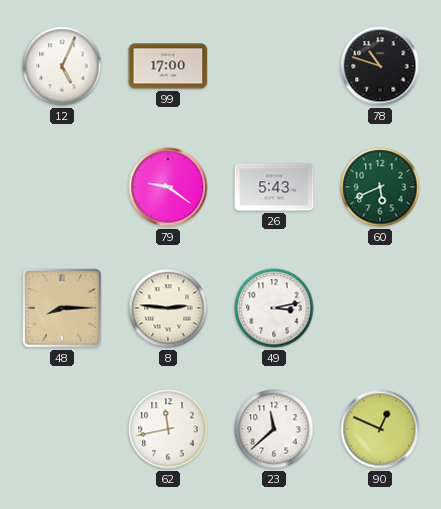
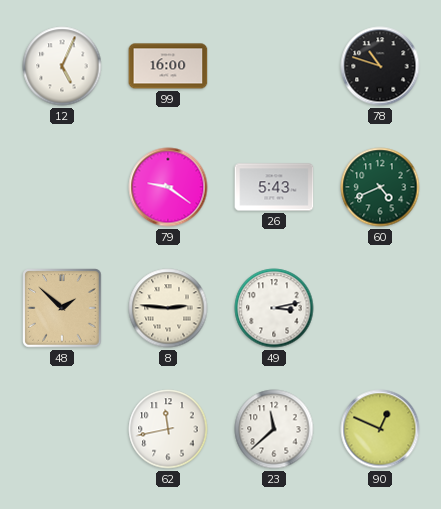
99: 17:00 -> 16:00
60: 5:41 -> 4:41
48: 8:15 -> 1:52
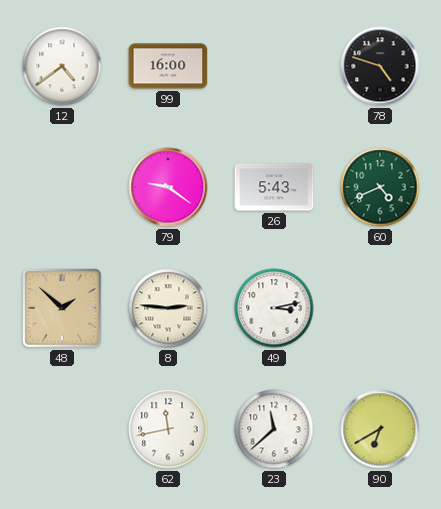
12: 5:04 -> 4:39
78: 10:48 -> 4:48
90: 12:49 -> 6:40
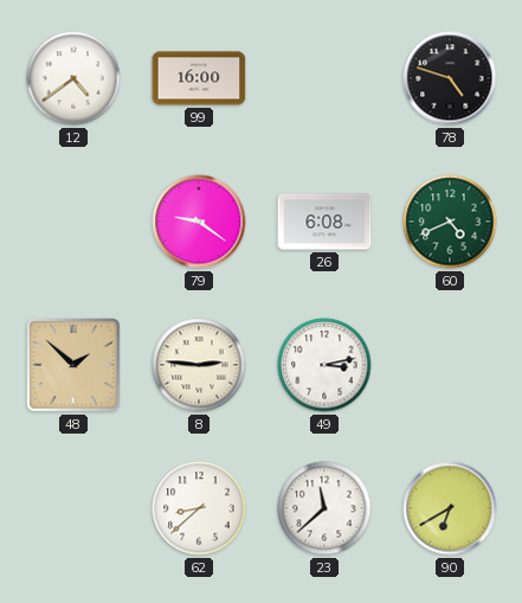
26: 5:43 -> 6:08
62: 11:43 -> 8:38
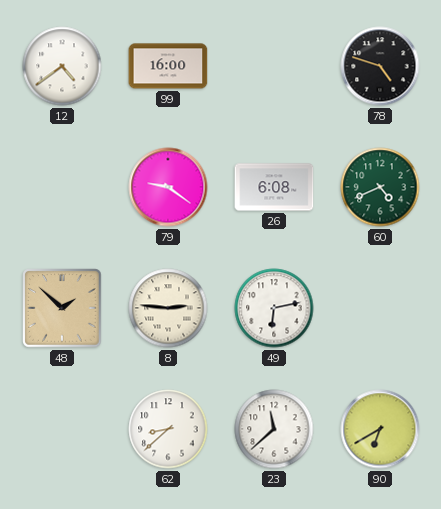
49: 3:13 -> 6:13
